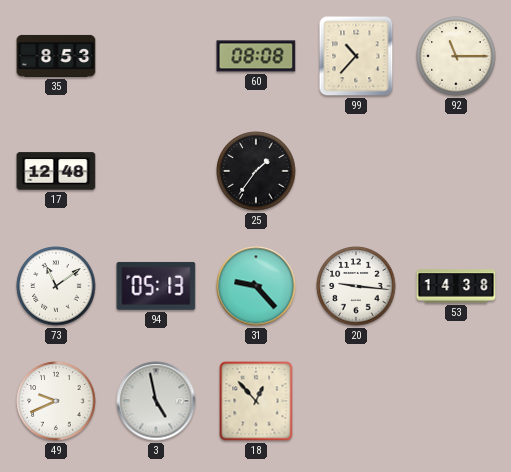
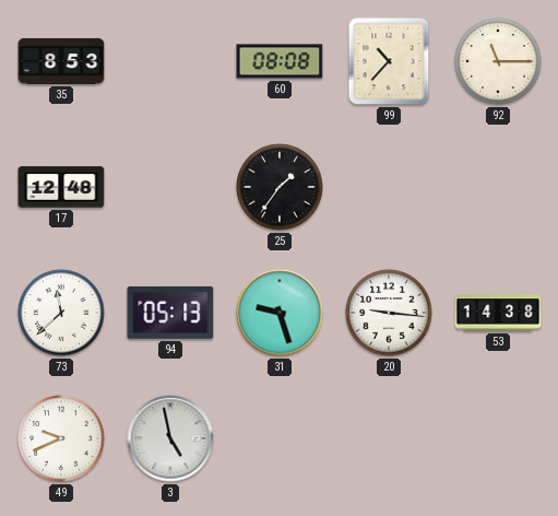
73: 11:09 -> 11:38
31: 9:23 -> 9:27
18: 12:53 -> none
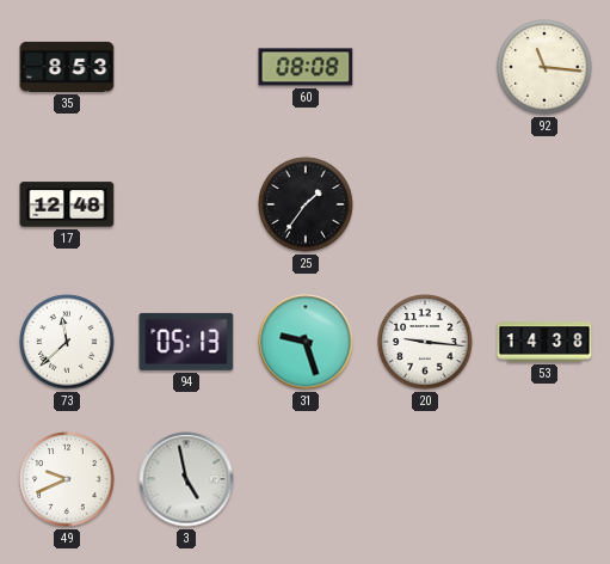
99: 10:37 -> none
92: 11:15 -> 11:16
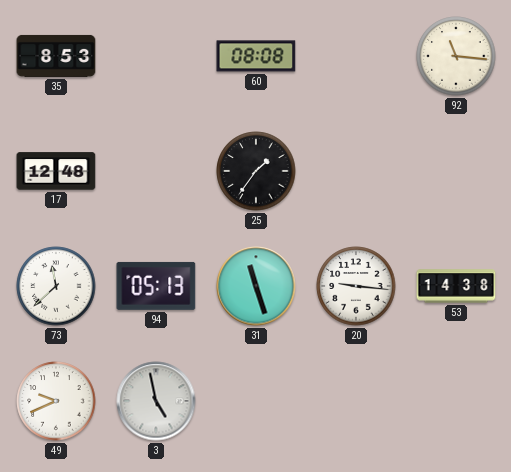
31: 9:27 -> 11:27
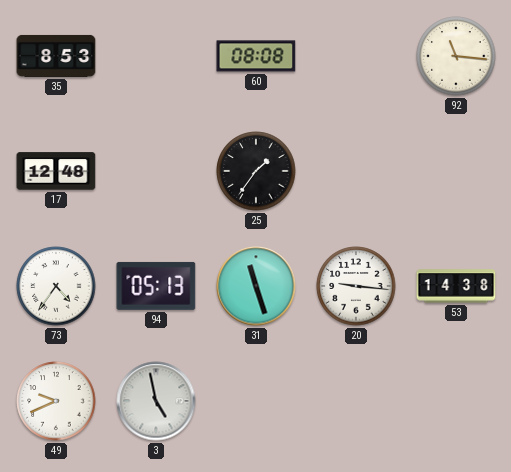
73: 11:38 -> 4:36
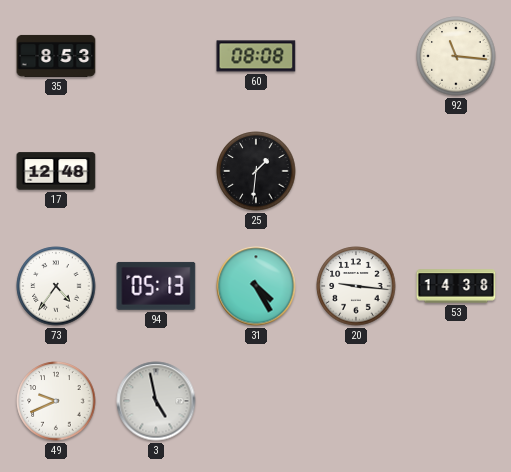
25: 1:36 -> 1:31
31: 11:27 -> 4:25
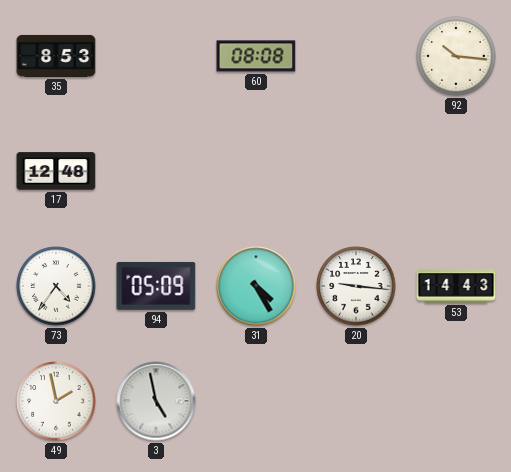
92: 11:16 -> 10:16
25: 1:31 -> none
94: 05:13 -> 05:09
53: 14:38 -> 14:43
49: 9:41 -> 1:58
